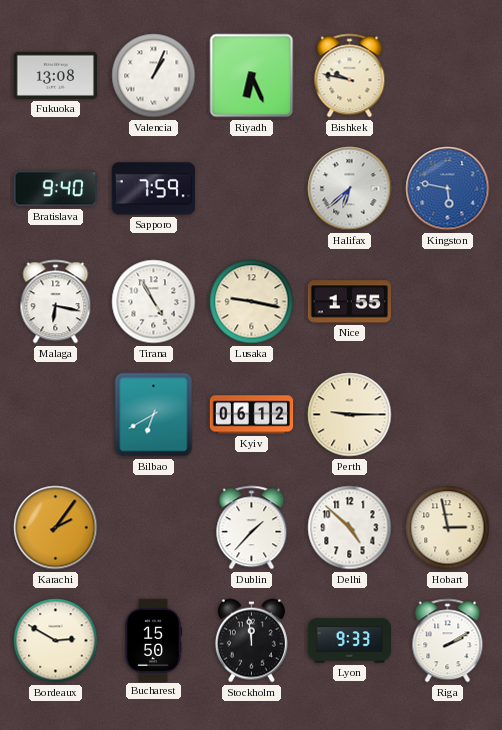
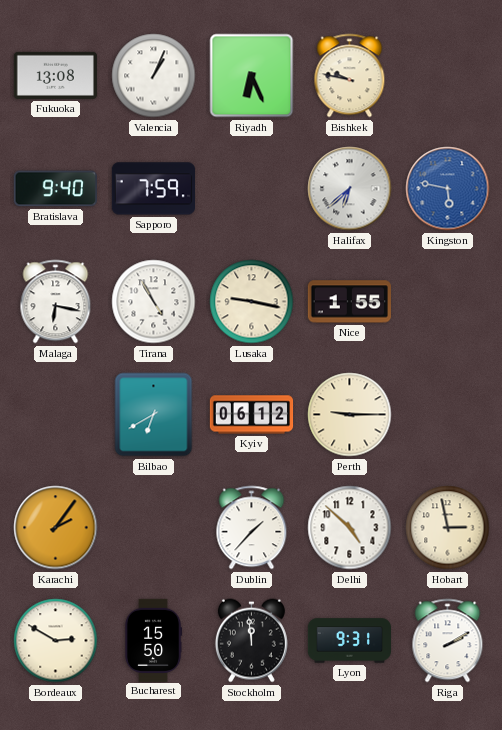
Lyon: 9:33 -> 9:31
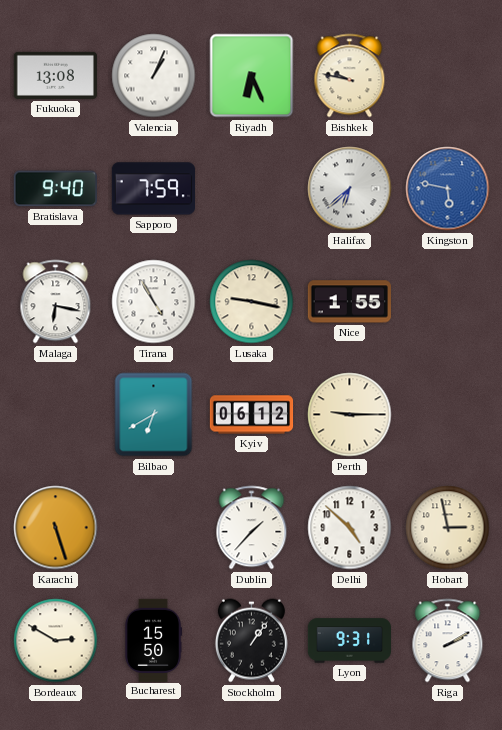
Karachi: 2:06 -> 5:27
Stockholm: 11:59 -> 1:06
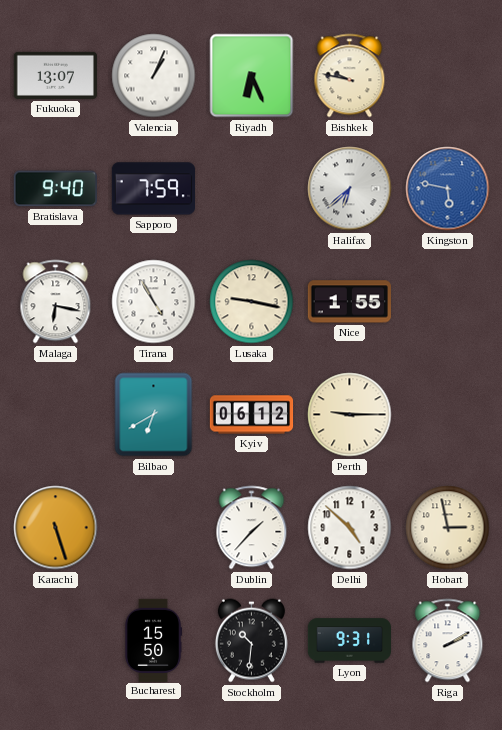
Fukuoka: 13:08 -> 13:07
Bordeaux: 2:50 -> none
Stockholm: 1:06 -> 10:31
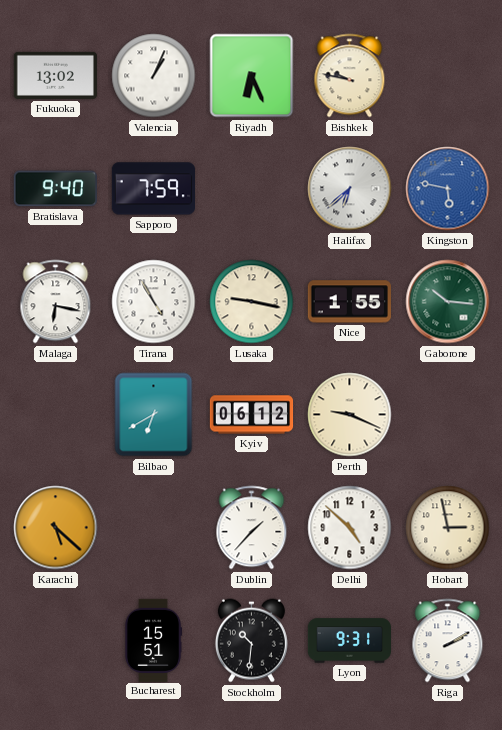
Fukuoka: 13:07 -> 13:02
Gaborone: none -> 10:16
Perth: 9:15 -> 9:19
Karachi: 5:27 -> 5:22
Bucharest: 15:50 -> 15:51
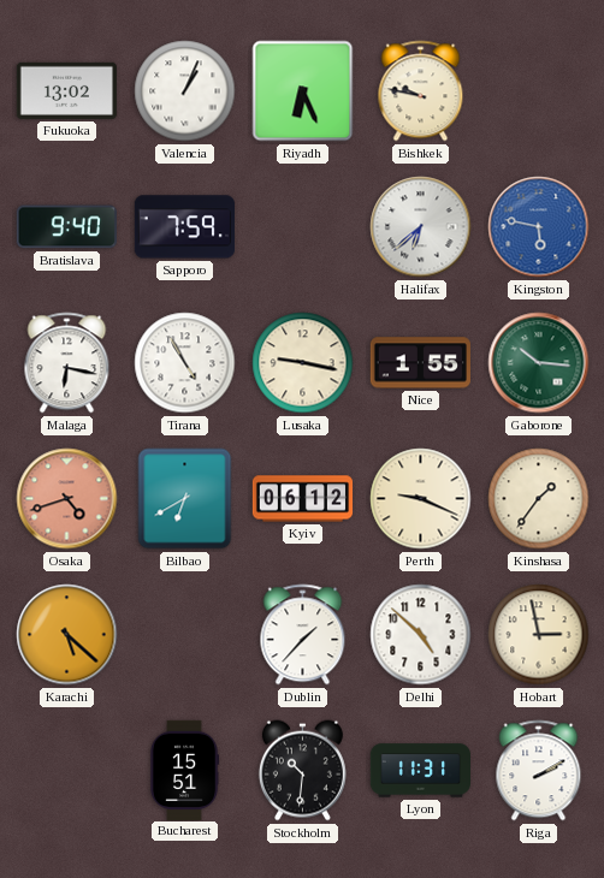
Osaka: none -> 4:42
Kinshasa: none -> 1:36
Lyon: 9:31 -> 11:31
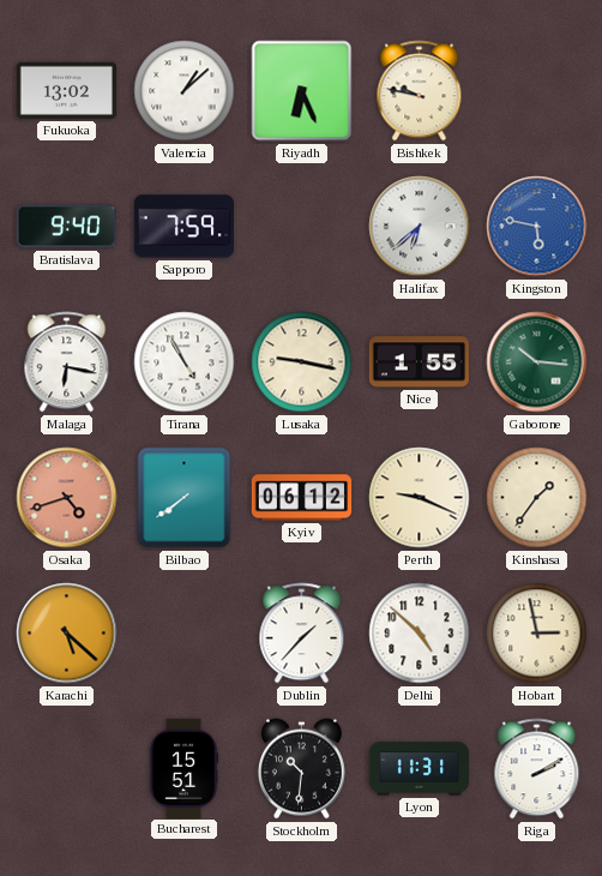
Valencia: 1:04 -> 1:08
Bilbao: 6:40 -> 7:39
